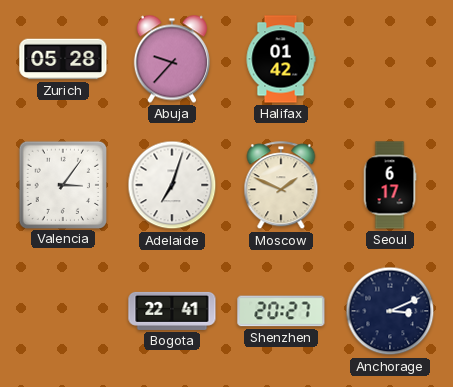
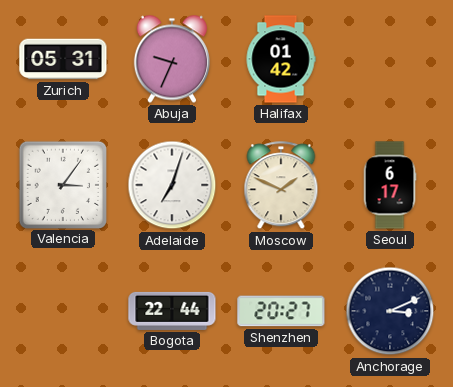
Zurich: 05:28 -> 05:31
Abuja: 9:37 -> 9:34
Bogota: 22:41 -> 22:44
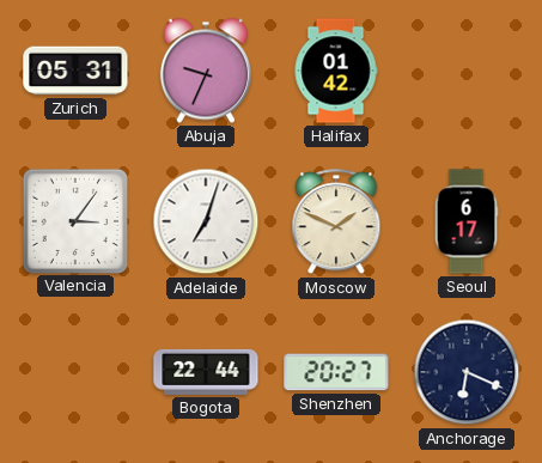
Anchorage: 3:11 -> 6:19
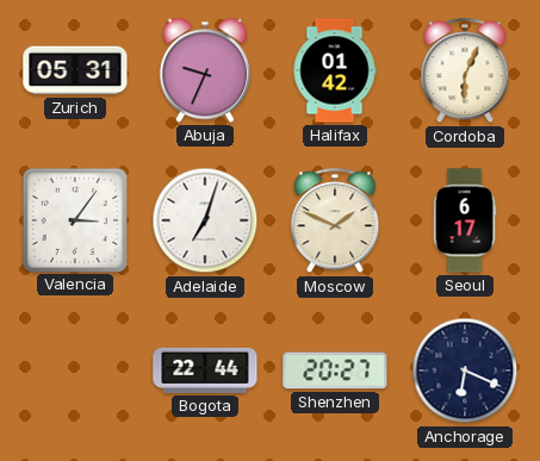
Cordoba: none -> 6:04
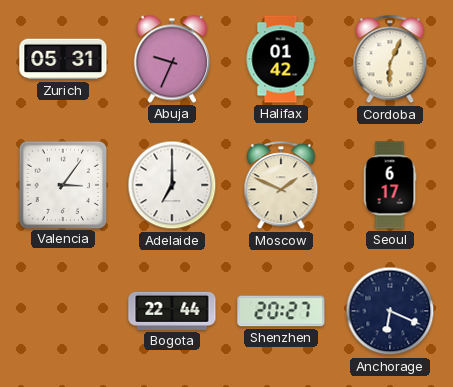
Adelaide: 7:03 -> 7:00
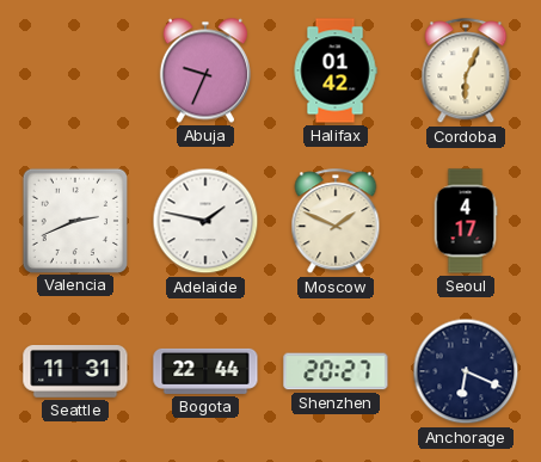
Zurich: 05:31 -> none
Valencia: 3:06 -> 2:41
Adelaide: 7:00 -> 1:47
Seoul: 6:17 -> 4:17
Seattle: none -> 11:31
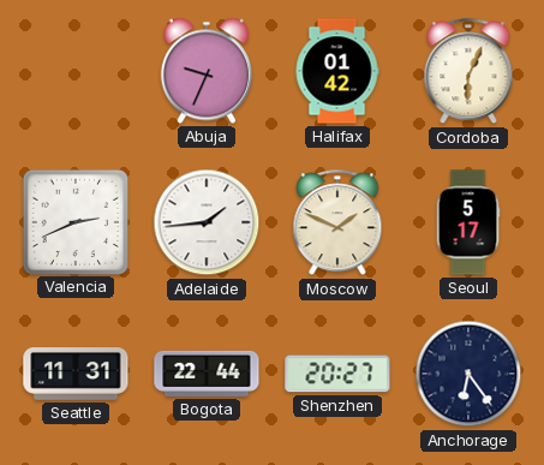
Adelaide: 1:47 -> 1:44
Seoul: 4:17 -> 5:17
Anchorage: 6:19 -> 6:24
